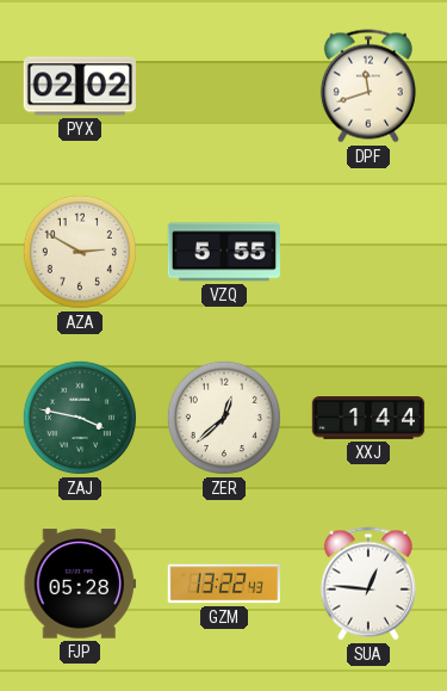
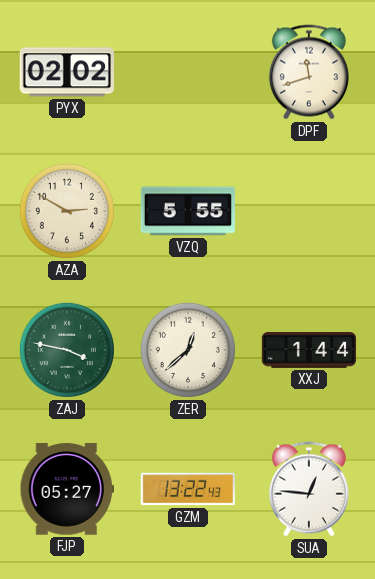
FJP: 05:28 -> 05:27
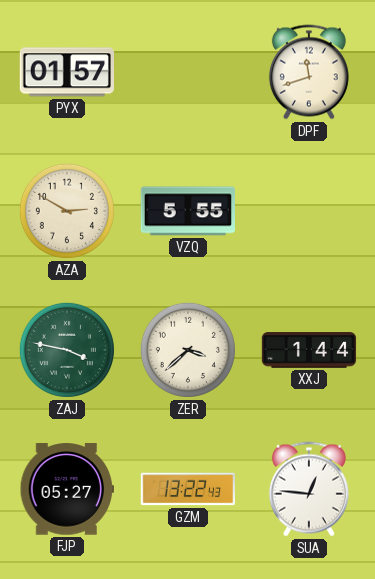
PYX: 02:02 -> 01:57
ZER: 12:38 -> 3:38
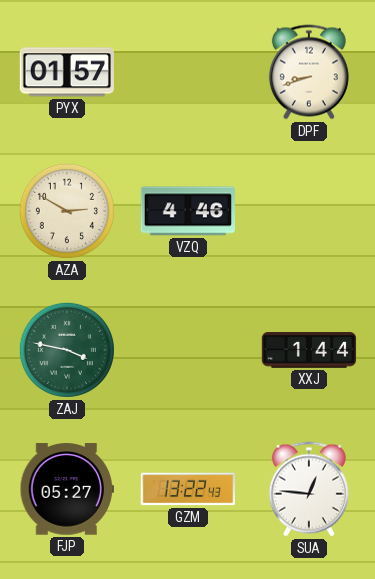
DPF: 11:42 -> 8:42
VZQ: 5:55 -> 4:46
ZER: 3:38 -> none
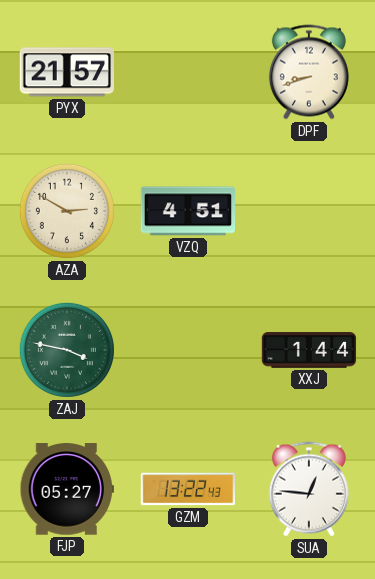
PYX: 01:57 -> 21:57
VZQ: 4:46 -> 4:51
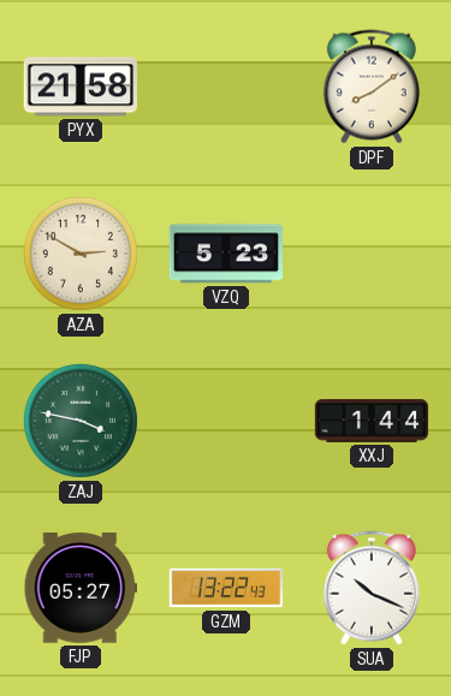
PYX: 21:57 -> 21:58
DPF: 8:42 -> 8:09
VZQ: 4:51 -> 5:23
SUA: 12:46 -> 10:19
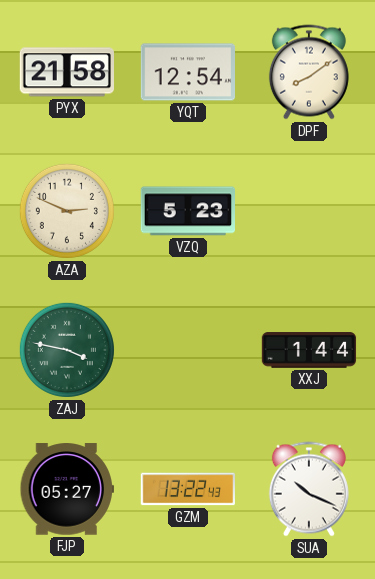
YQT: none -> 12:54
AZA: 2:50 -> 2:49
